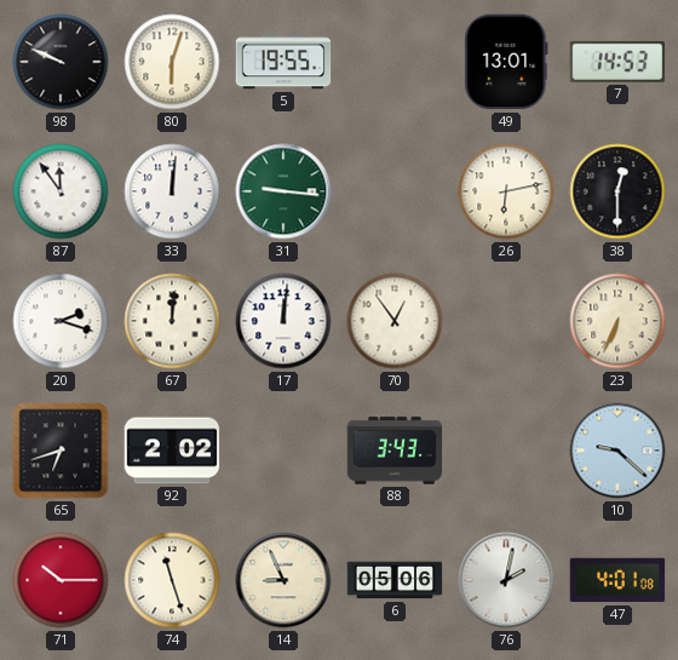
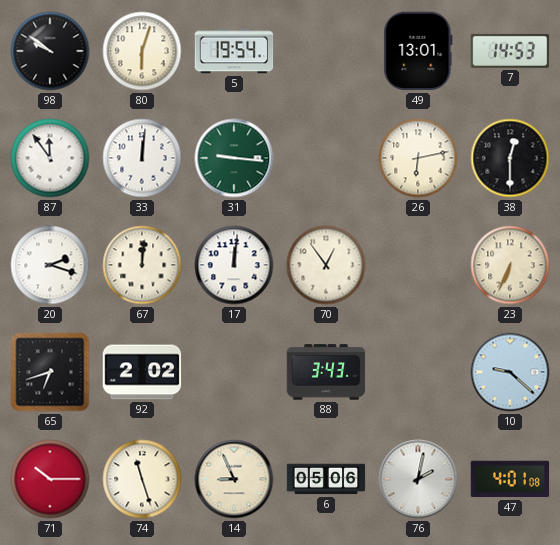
98: 9:49 -> 9:51
5: 19:55 -> 19:54
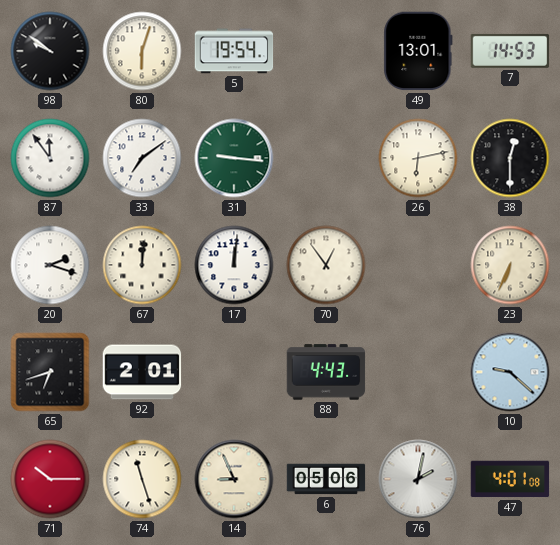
33: 12:01 -> 7:09
92: 2:02 -> 2:01
88: 3:43 -> 4:43
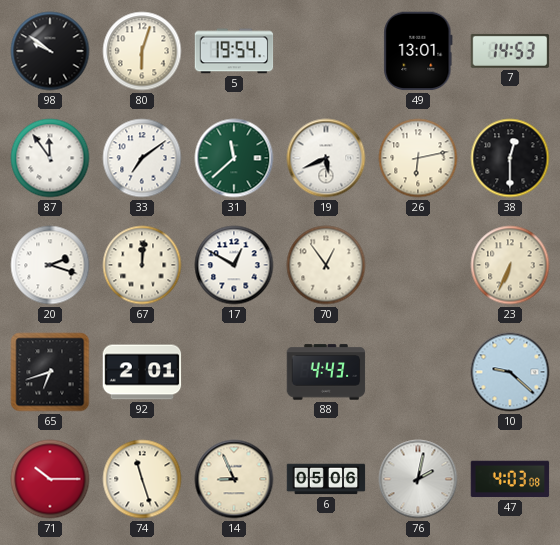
31: 9:16 -> 11:38
19: none -> 5:41
17: 12:01 -> 12:50
47: 4:01 -> 4:03
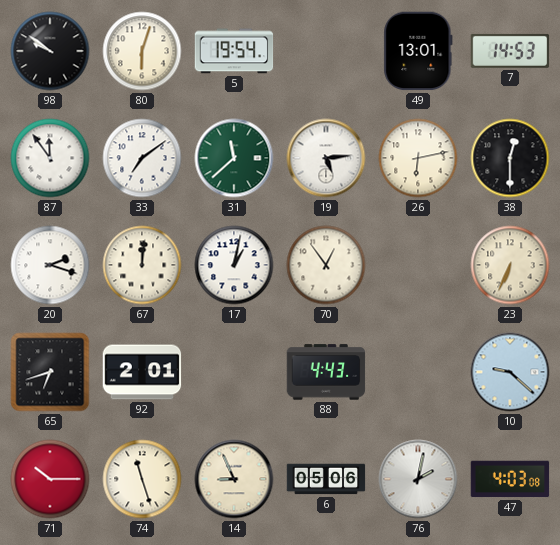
19: 5:41 -> 5:14
17: 12:50 -> 1:02
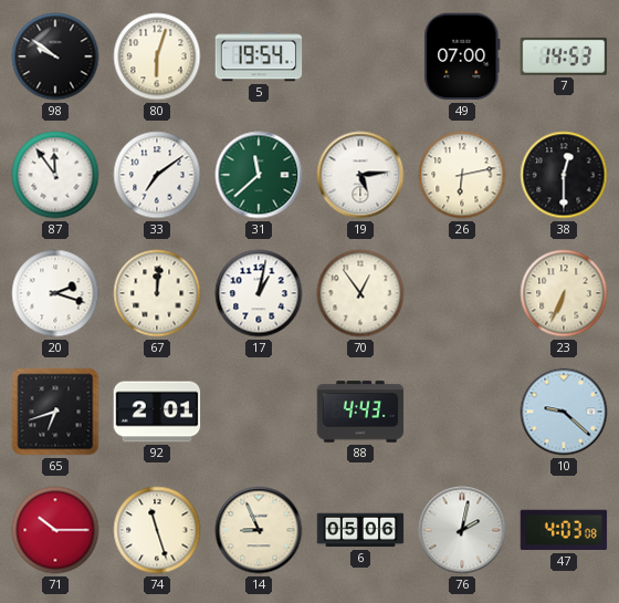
49: 13:01 -> 07:00
